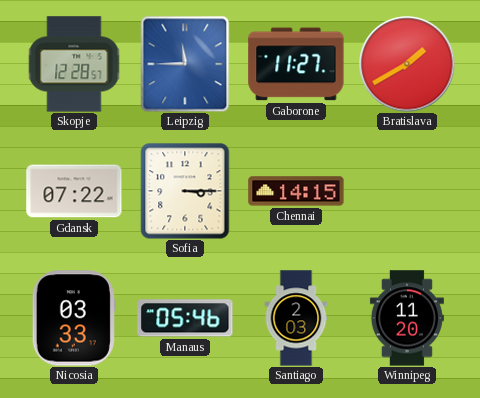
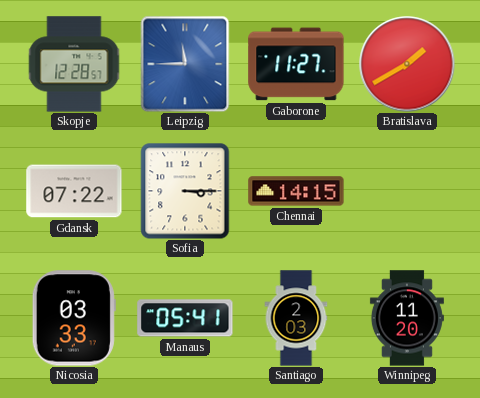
Manaus: 05:46 -> 05:41
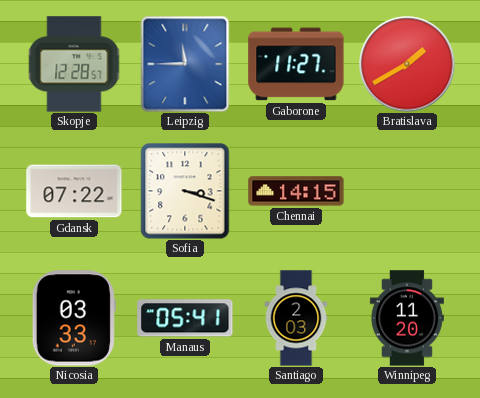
Sofia: 3:15 -> 3:18
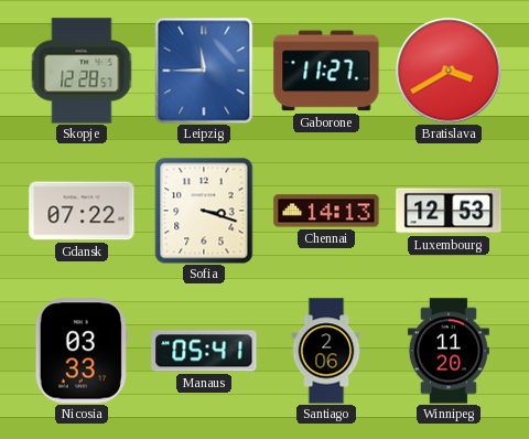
Bratislava: 1:40 -> 3:40
Chennai: 14:15 -> 14:13
Luxembourg: none -> 12:53
Santiago: 2:03 -> 2:06
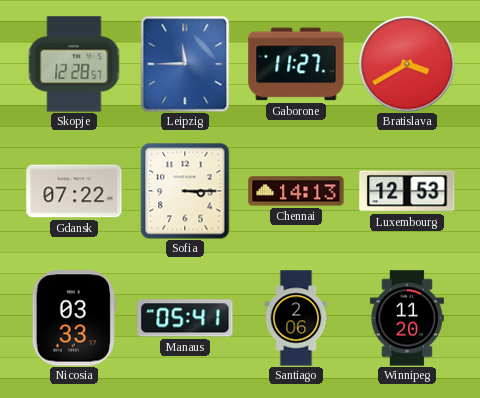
Sofia: 3:18 -> 3:15
